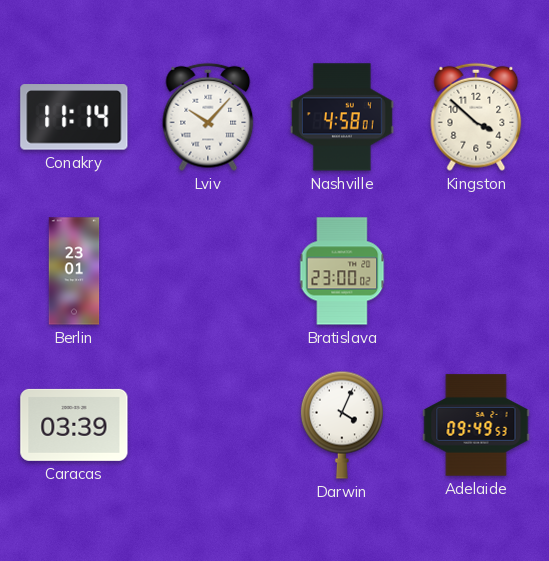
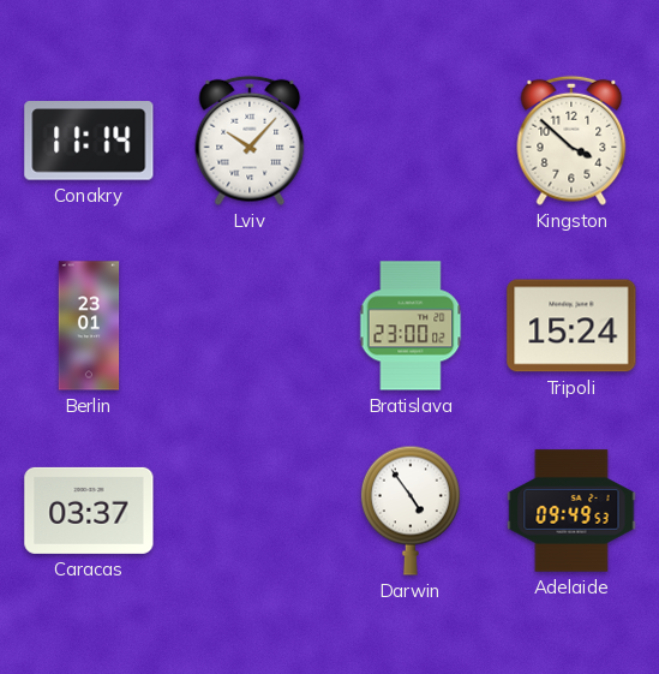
Nashville: 4:58 -> none
Tripoli: none -> 15:24
Caracas: 03:39 -> 03:37
Darwin: 4:04 -> 4:54
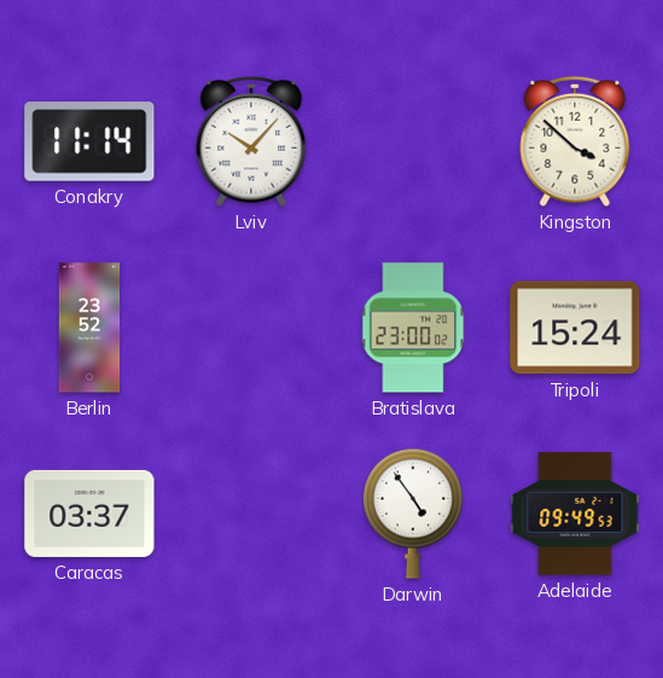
Berlin: 23:01 -> 23:52
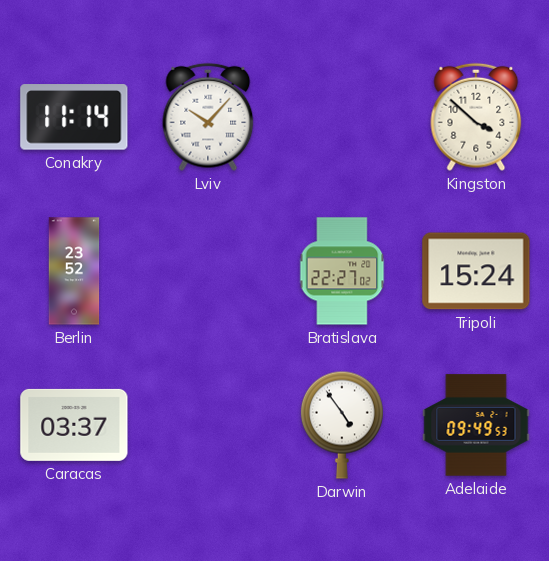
Bratislava: 23:00 -> 22:27
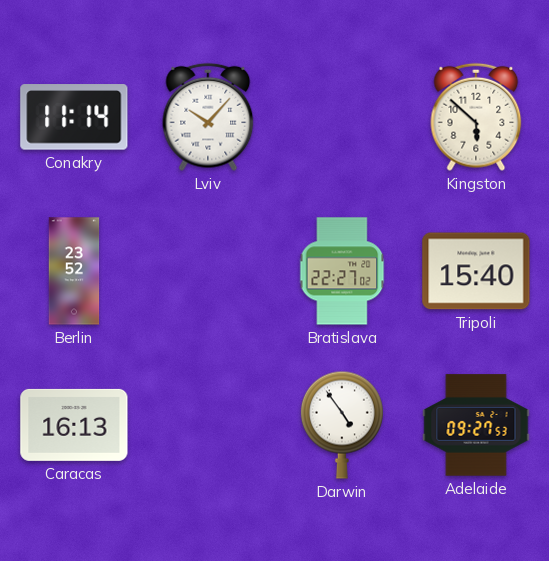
Kingston: 3:52 -> 5:52
Tripoli: 15:24 -> 15:40
Caracas: 03:37 -> 16:13
Adelaide: 09:49 -> 09:27
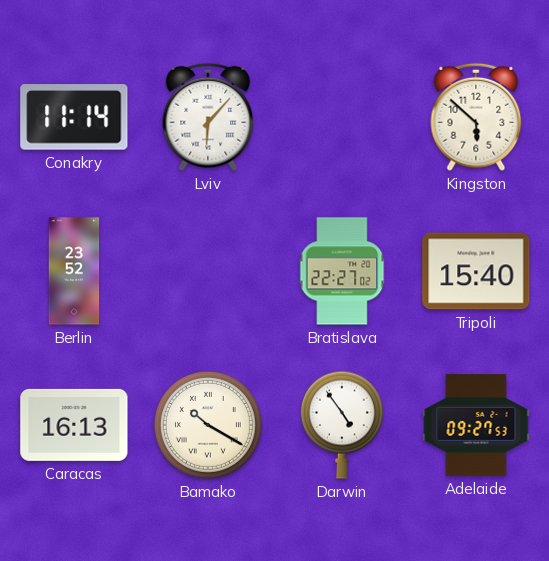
Lviv: 10:07 -> 6:07
Bamako: none -> 10:20
